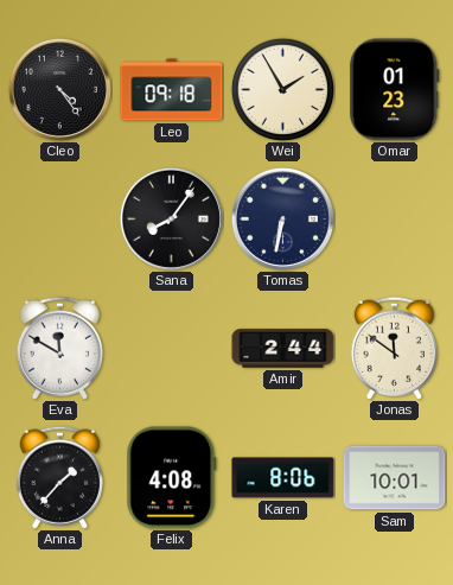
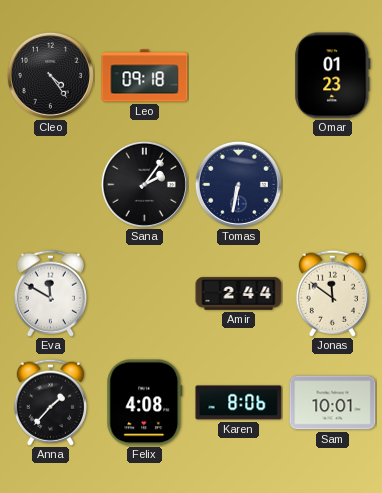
Wei: 1:55 -> none
Sana: 8:06 -> 2:06
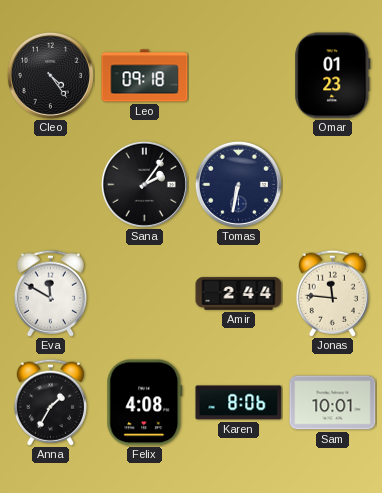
Jonas: 11:51 -> 11:46
Anna: 1:37 -> 1:35
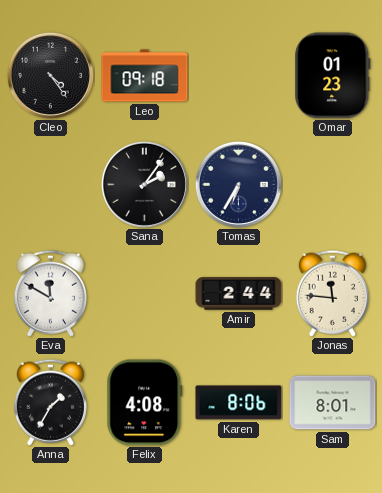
Tomas: 6:32 -> 6:35
Sam: 10:01 -> 8:01
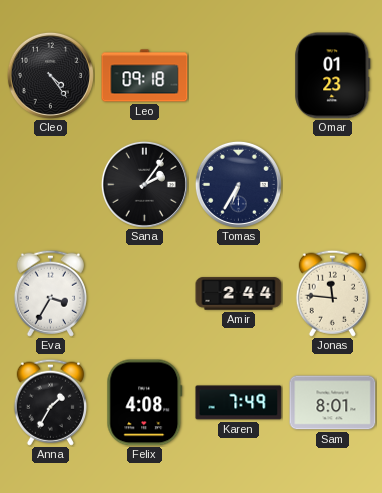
Eva: 11:50 -> 3:35
Karen: 8:06 -> 7:49
